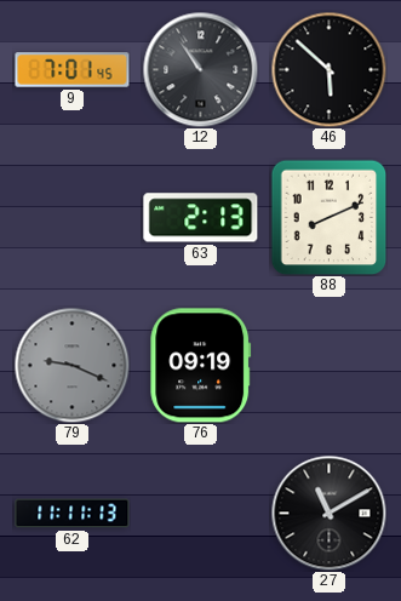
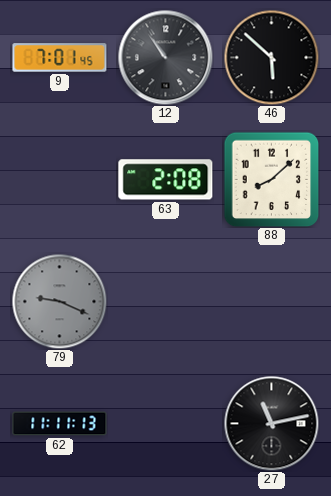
63: 2:13 -> 2:08
88: 8:11 -> 8:08
76: 09:19 -> none
27: 11:10 -> 11:13
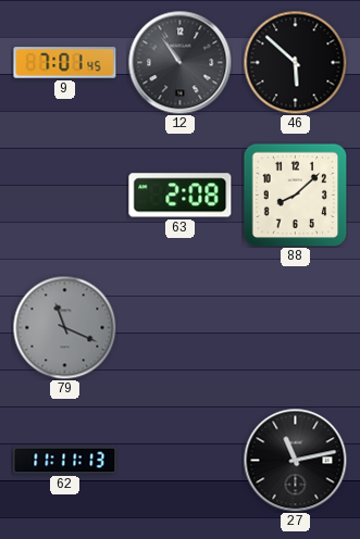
79: 9:19 -> 11:19
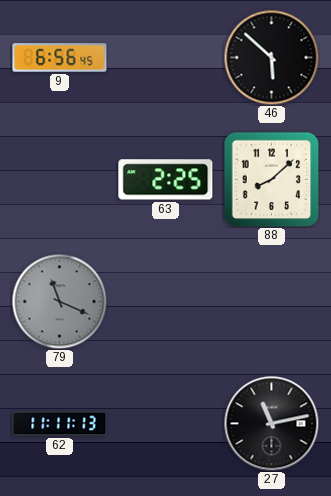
9: 7:01 -> 6:56
12: 10:54 -> none
63: 2:08 -> 2:25
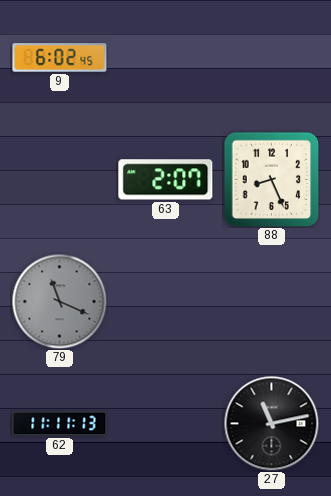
9: 6:56 -> 6:02
46: 5:52 -> none
63: 2:25 -> 2:07
88: 8:08 -> 8:26
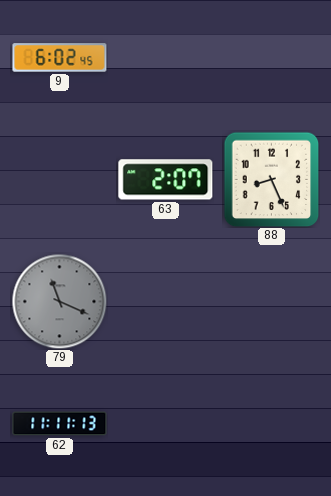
27: 11:13 -> none
